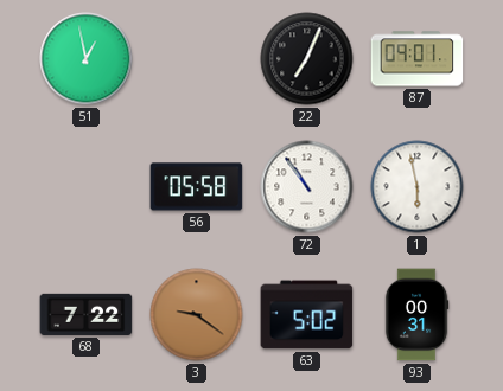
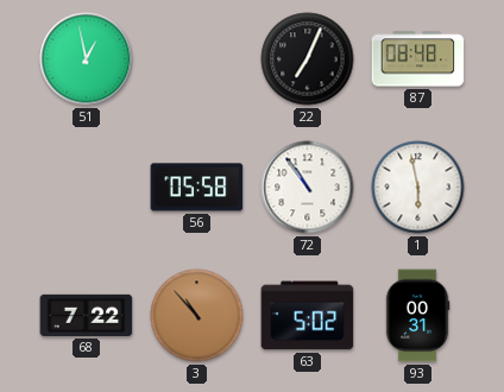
87: 09:01 -> 08:48
3: 9:21 -> 10:53
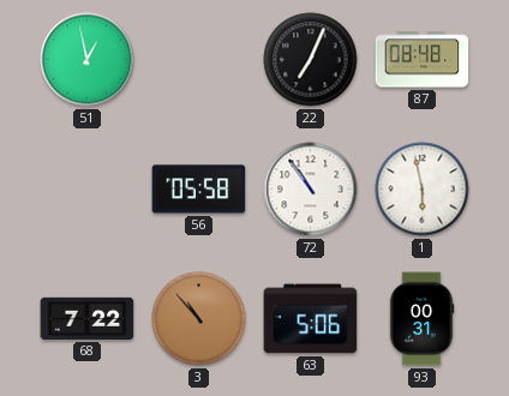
63: 5:02 -> 5:06
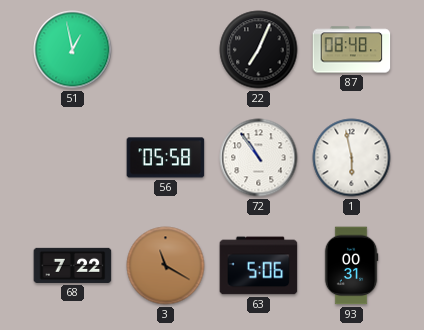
3: 10:53 -> 11:20
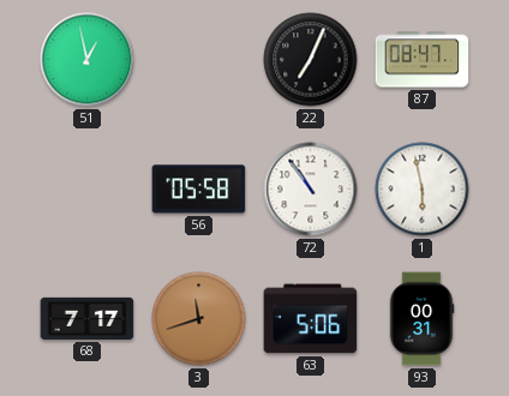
87: 08:48 -> 08:47
68: 7:22 -> 7:17
3: 11:20 -> 11:42
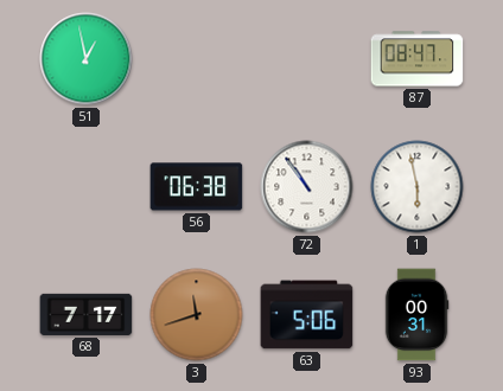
22: 7:04 -> none
56: 05:58 -> 06:38
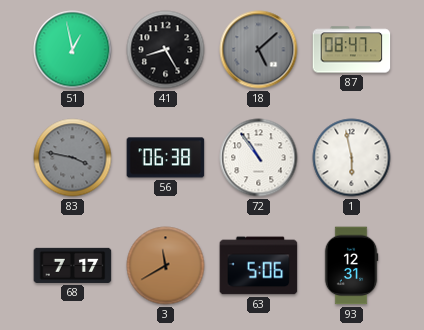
41: none -> 8:25
18: none -> 5:08
83: none -> 3:47
3: 11:42 -> 11:40
93: 00:31 -> 12:31
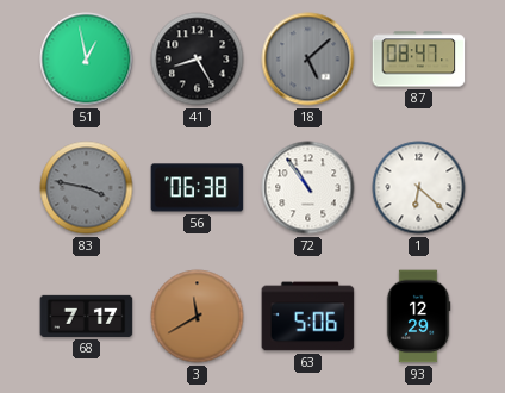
1: 5:58 -> 6:22
93: 12:31 -> 12:29
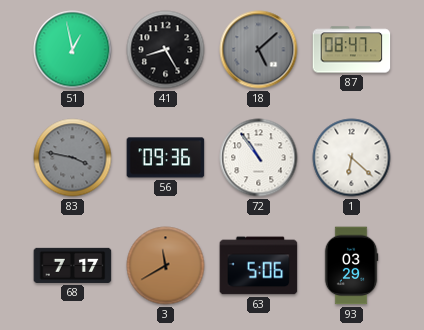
56: 06:38 -> 09:36
93: 12:29 -> 03:29
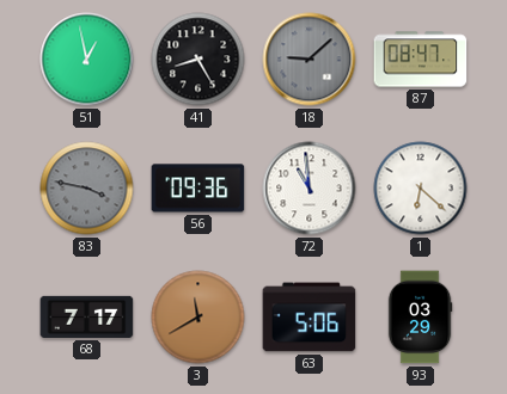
18: 5:08 -> 9:08
72: 10:54 -> 10:59
